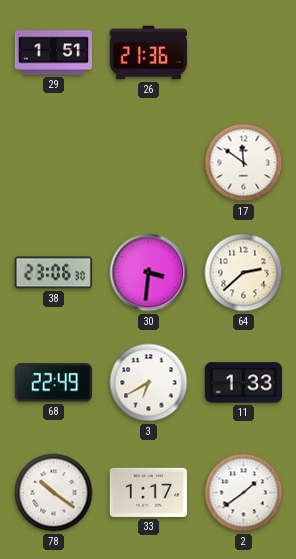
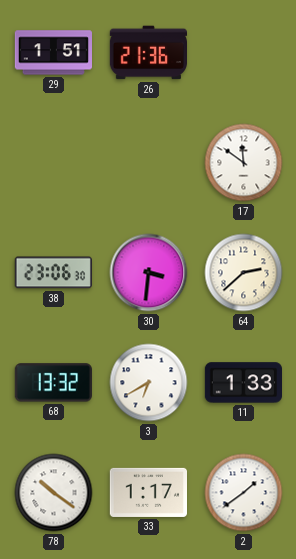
68: 22:49 -> 13:32
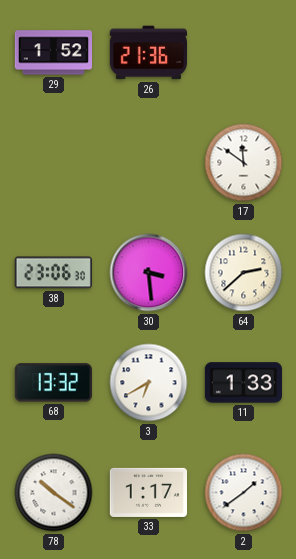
29: 1:51 -> 1:52
30: 3:31 -> 3:29
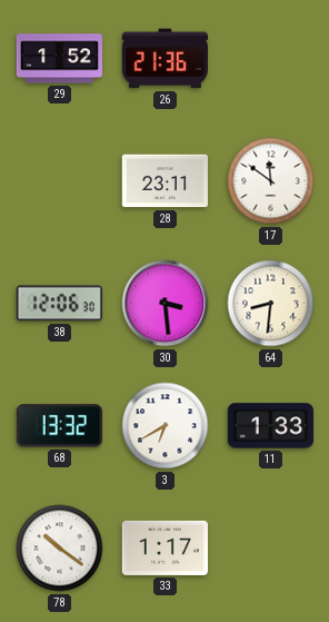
28: none -> 23:11
38: 23:06 -> 12:06
64: 2:38 -> 8:31
2: 1:39 -> none
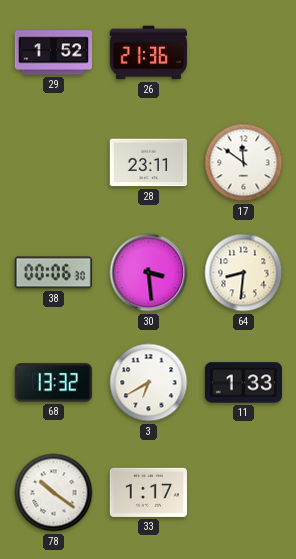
38: 12:06 -> 00:06
